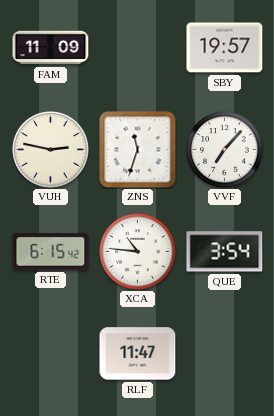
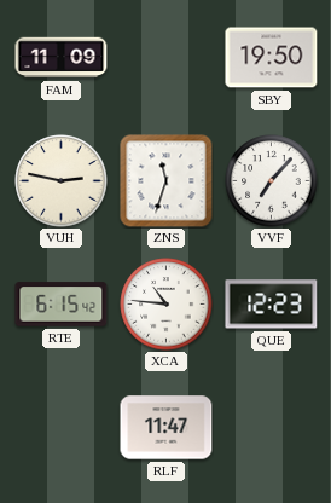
SBY: 19:57 -> 19:50
QUE: 3:54 -> 12:23
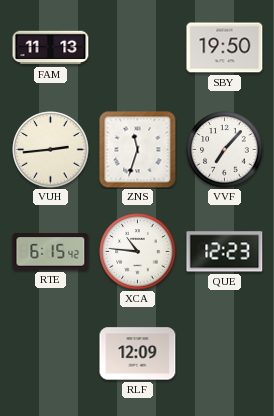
FAM: 11:09 -> 11:13
VUH: 2:47 -> 2:44
RLF: 11:47 -> 12:09
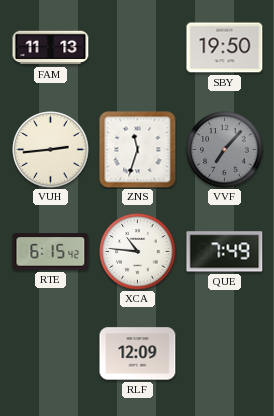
VVF dial: white -> grey
QUE: 12:23 -> 7:49
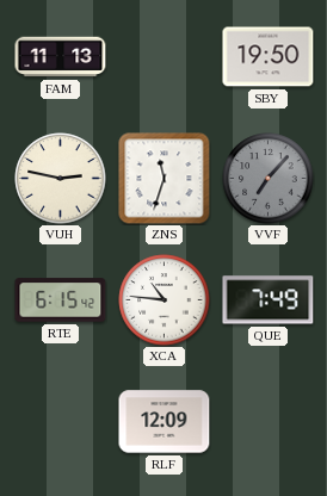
VUH: 2:44 -> 2:47
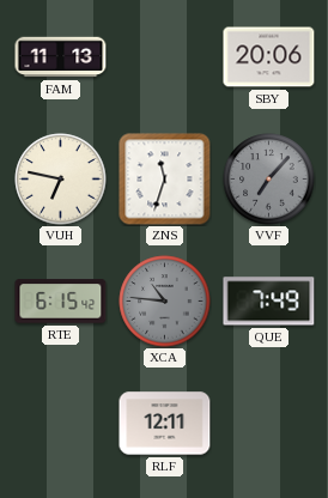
SBY: 19:50 -> 20:06
VUH: 2:47 -> 6:47
XCA dial: white -> grey
RLF: 12:09 -> 12:11
